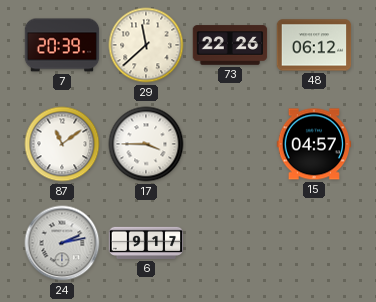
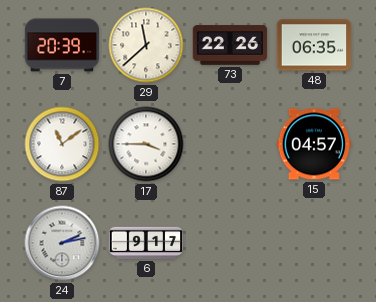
48: 06:12 -> 06:35
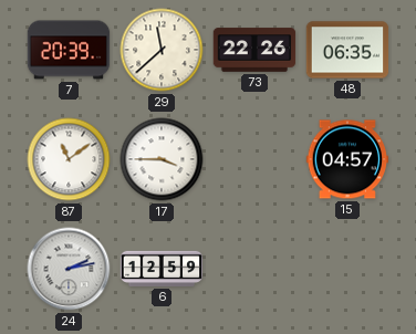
6: 9:17 -> 12:59
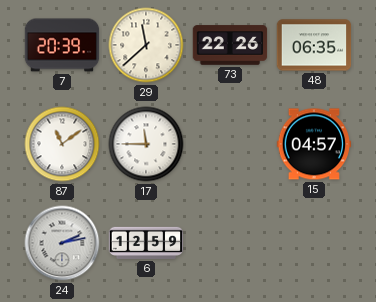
17: 3:45 -> 11:45
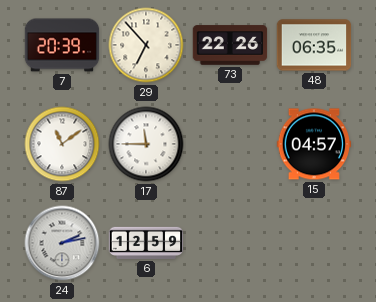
29: 11:38 -> 6:53
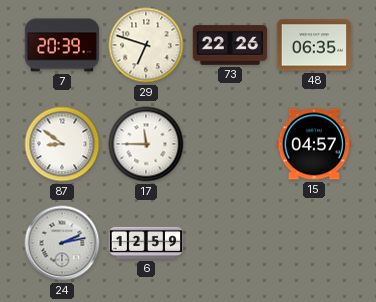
29: 6:53 -> 6:48
87: 11:09 -> 8:51
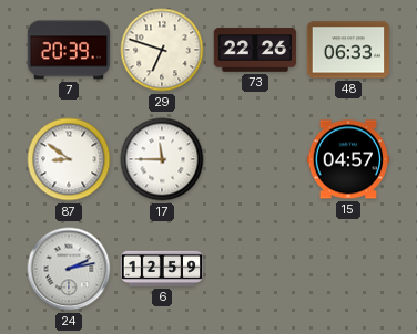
48: 06:35 -> 06:33
